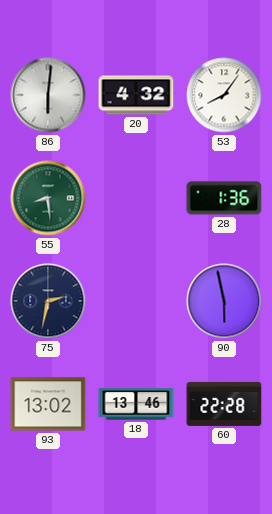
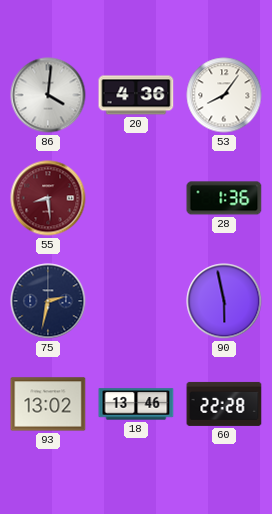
86: 6:01 -> 4:01
20: 4:32 -> 4:36
55 dial: green -> burgundy
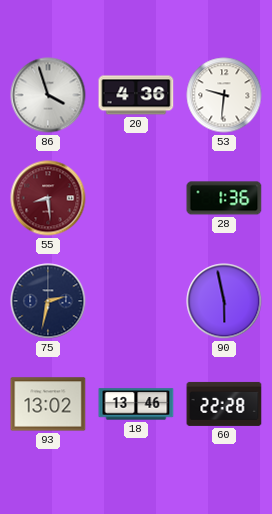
86: 4:01 -> 3:57
53: 8:06 -> 9:31
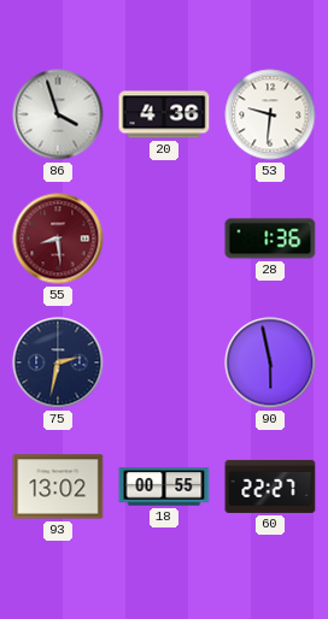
18: 13:46 -> 00:55
60: 22:28 -> 22:27
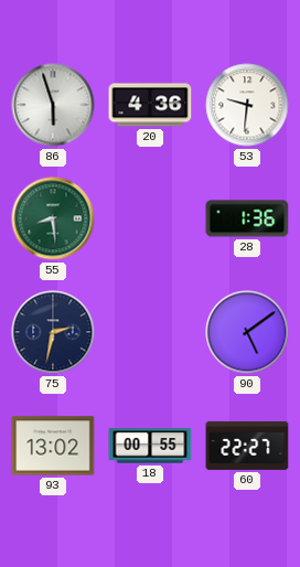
86: 3:57 -> 5:57
55 dial: burgundy -> green
90: 5:58 -> 5:09
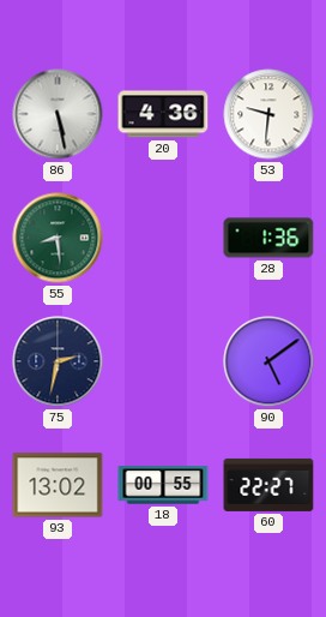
86: 5:57 -> 5:28
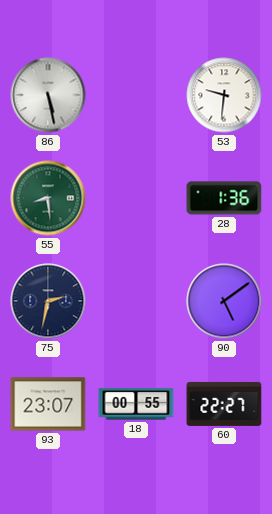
20: 4:36 -> none
93: 13:02 -> 23:07
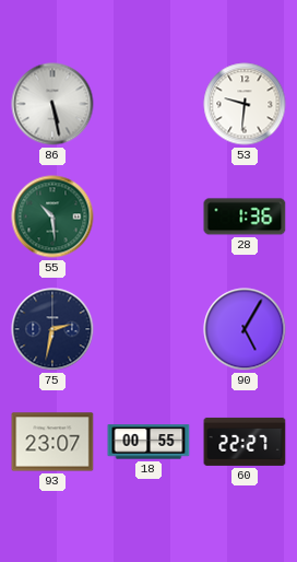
55: 8:29 -> 10:29
90: 5:09 -> 5:05
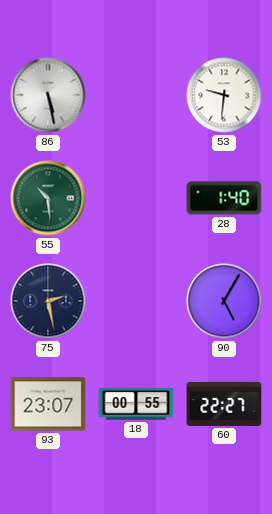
28: 1:36 -> 1:40
75: 2:32 -> 2:28
